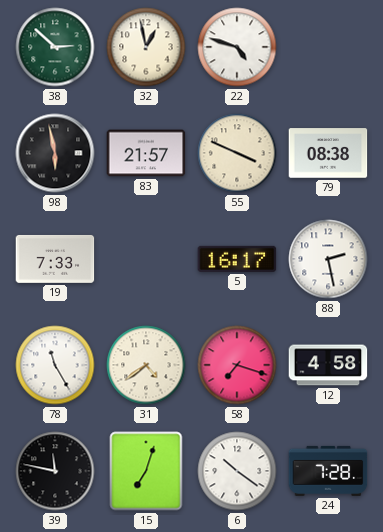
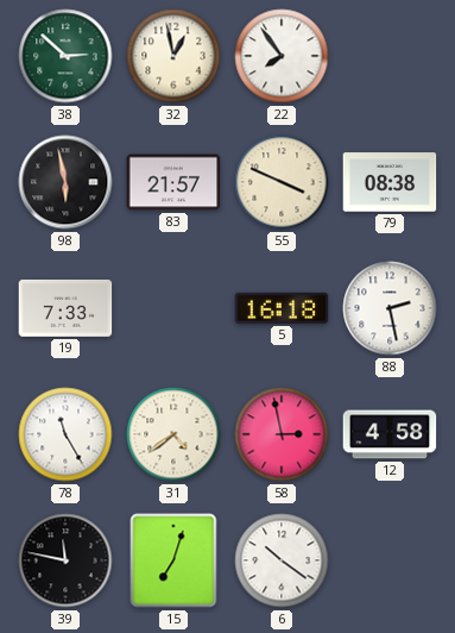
22: 4:48 -> 7:54
5: 16:17 -> 16:18
58: 7:18 -> 2:58
24: 7:28 -> none
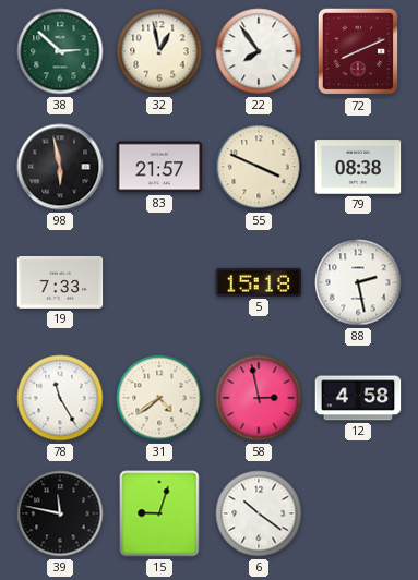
72: none -> 8:11
5: 16:18 -> 15:18
15: 7:03 -> 9:03
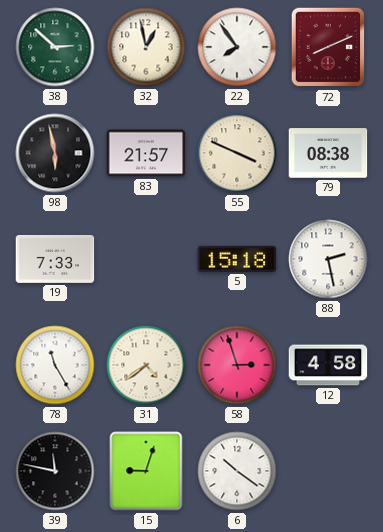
58: 2:58 -> 2:57
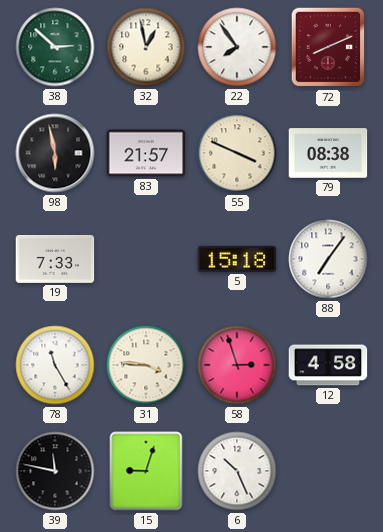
88: 2:28 -> 7:06
31: 4:39 -> 3:46
6: 10:21 -> 10:26
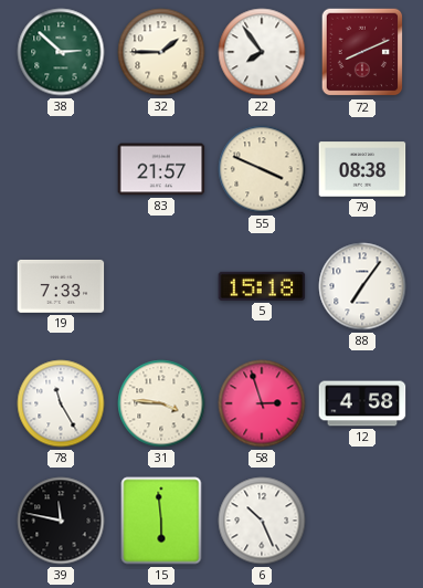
32: 12:58 -> 1:45
98: 5:58 -> none
15: 9:03 -> 5:59
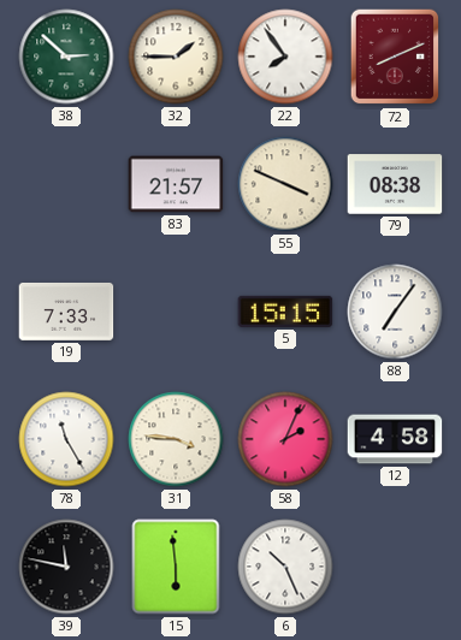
5: 15:18 -> 15:15
58: 2:57 -> 2:04
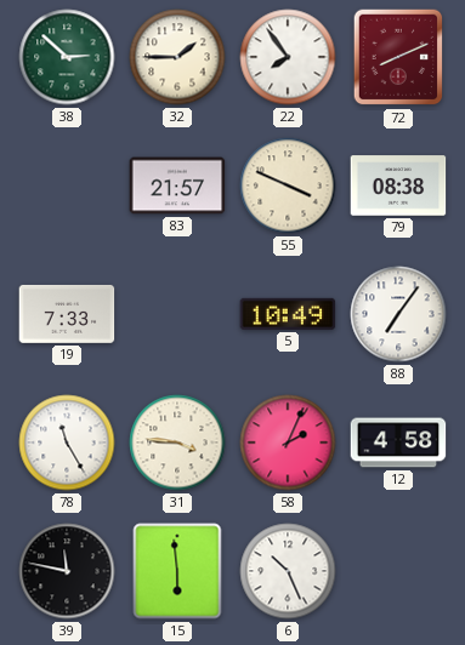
5: 15:15 -> 10:49
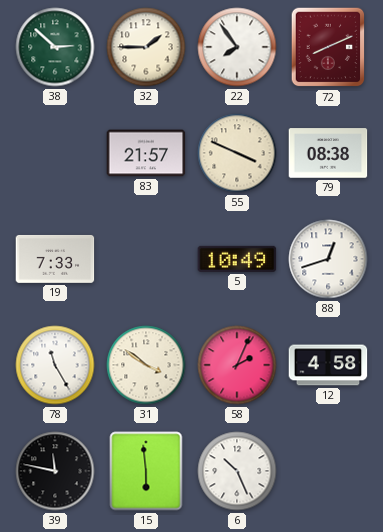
88: 7:06 -> 12:42
31: 3:46 -> 3:51
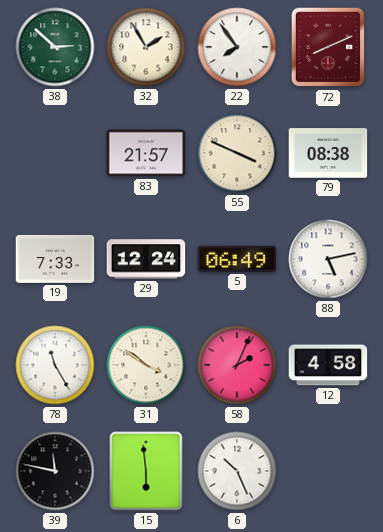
32: 1:45 -> 1:55
29: none -> 12:24
5: 10:49 -> 06:49
88: 12:42 -> 5:13
